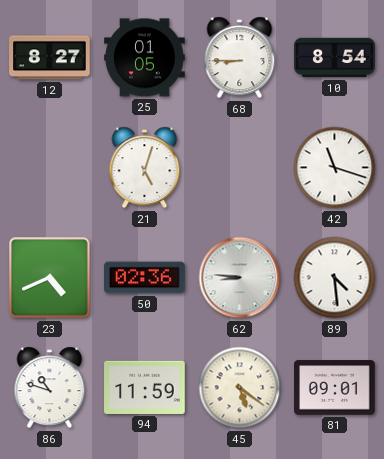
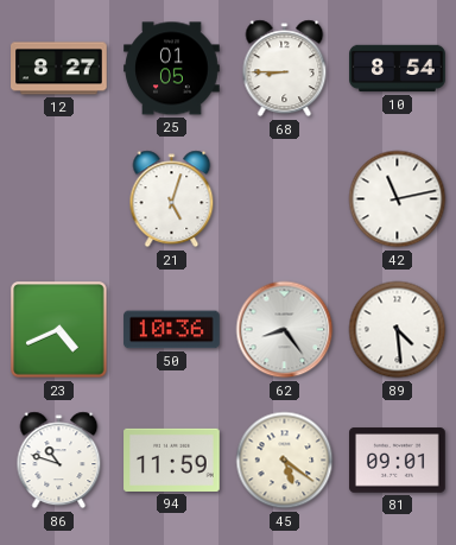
42: 11:18 -> 11:13
50: 02:36 -> 10:36
62: 8:46 -> 8:24
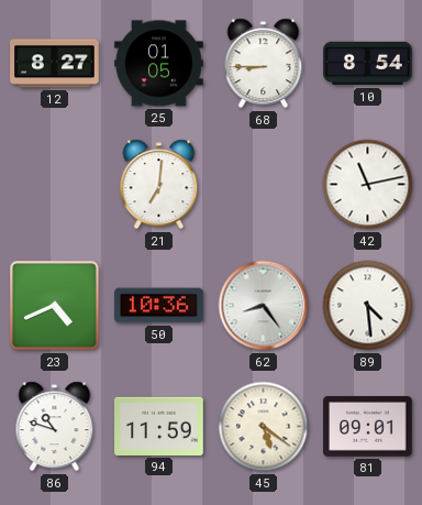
21: 5:03 -> 7:01
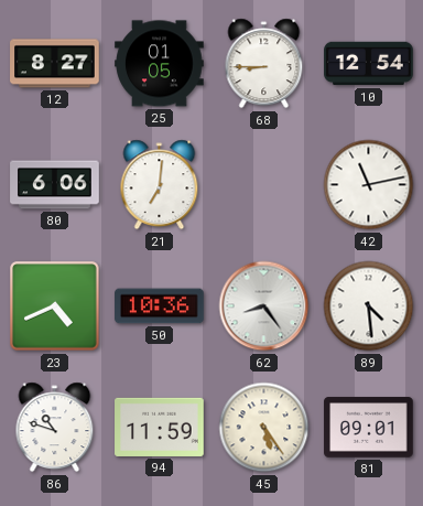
10: 8:54 -> 12:54
80: none -> 6:06
45: 5:21 -> 5:24
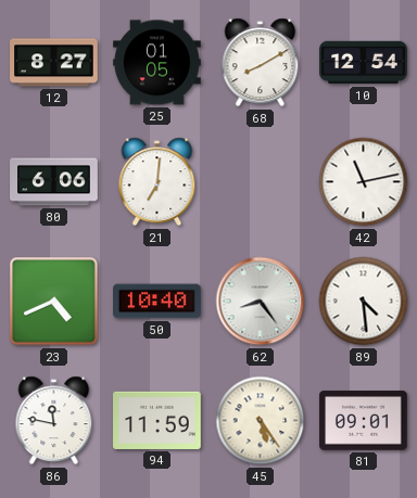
68: 8:45 -> 8:10
50: 10:36 -> 10:40
86: 10:48 -> 11:47
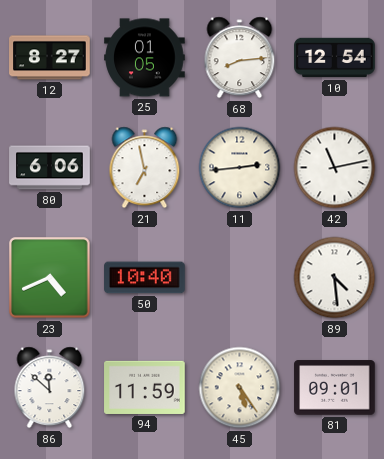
68: 8:10 -> 8:14
21: 7:01 -> 6:58
11: none -> 2:44
62: 8:24 -> none
86: 11:47 -> 11:52
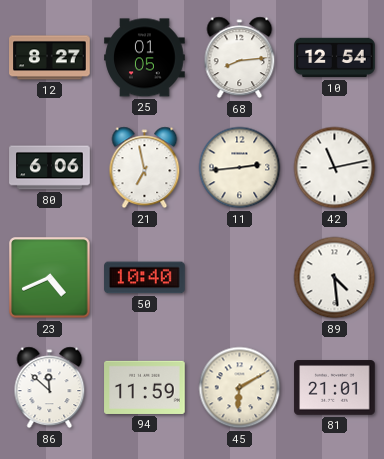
45: 5:24 -> 6:10
81: 09:01 -> 21:01
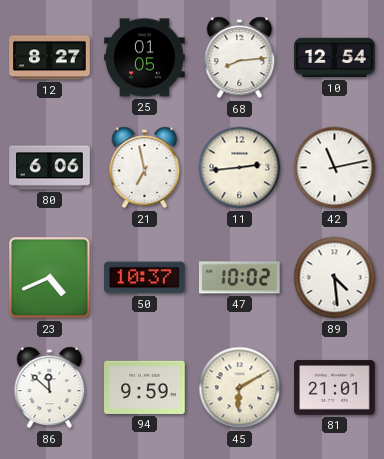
50: 10:40 -> 10:37
47: none -> 10:02
94: 11:59 -> 9:59
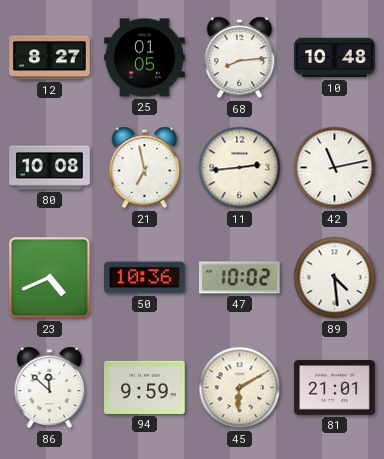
10: 12:54 -> 10:48
80: 6:06 -> 10:08
50: 10:37 -> 10:36
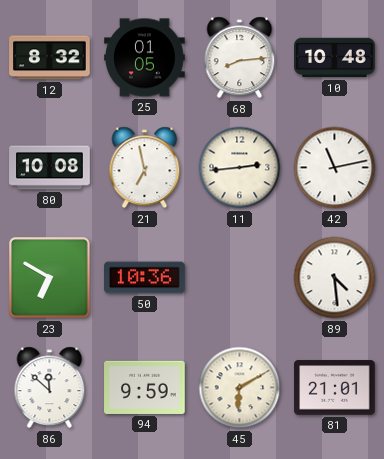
12: 8:27 -> 8:32
23: 4:41 -> 6:50
47: 10:02 -> none
